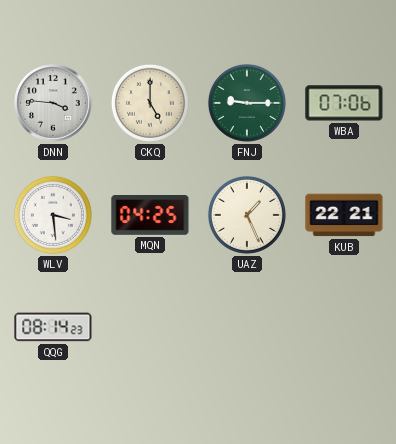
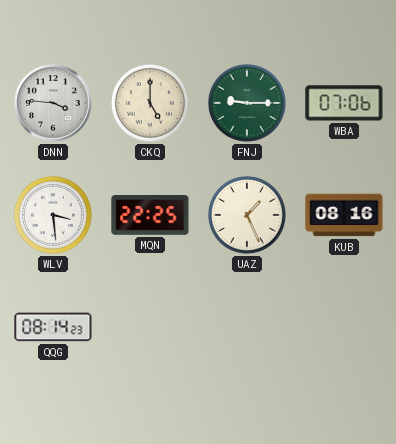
MQN: 04:25 -> 22:25
KUB: 22:21 -> 08:16
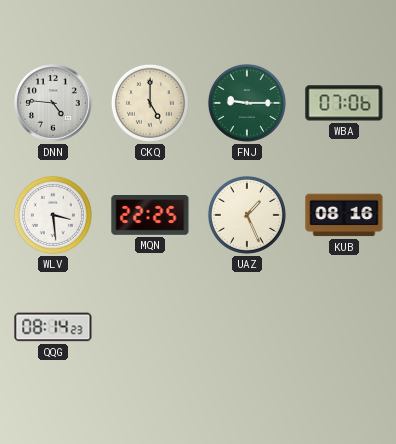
DNN: 3:46 -> 4:46
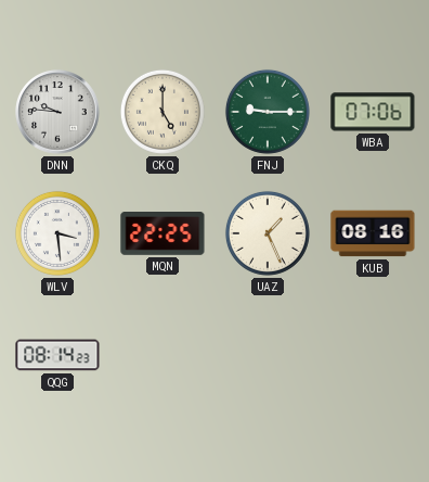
DNN: 4:46 -> 9:46
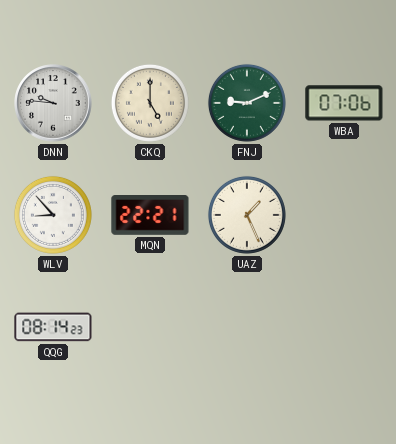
FNJ: 9:15 -> 9:11
WLV: 3:29 -> 8:53
MQN: 22:25 -> 22:21
KUB: 08:16 -> none
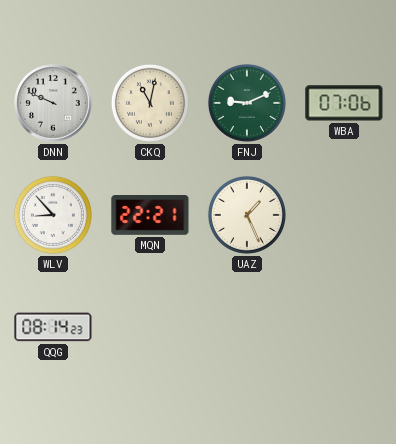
DNN: 9:46 -> 9:49
CKQ: 5:00 -> 11:02
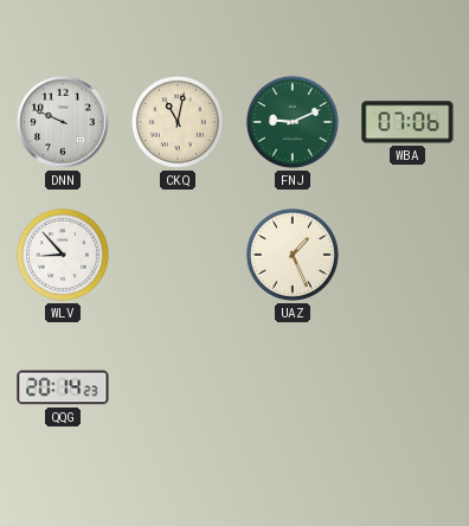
MQN: 22:21 -> none
QQG: 08:14 -> 20:14
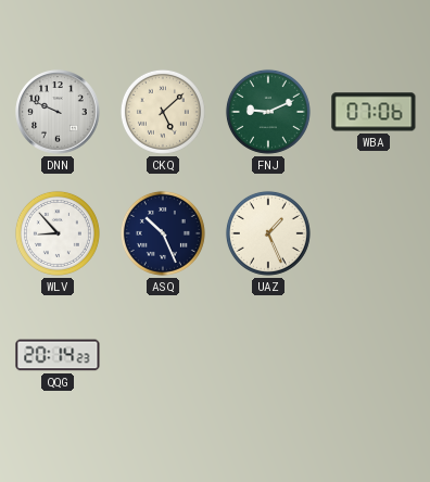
CKQ: 11:02 -> 5:08
ASQ: none -> 10:26
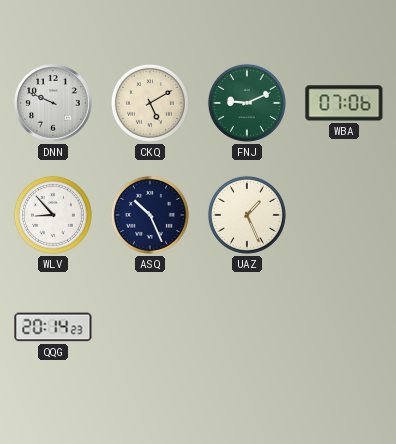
CKQ: 5:08 -> 5:10
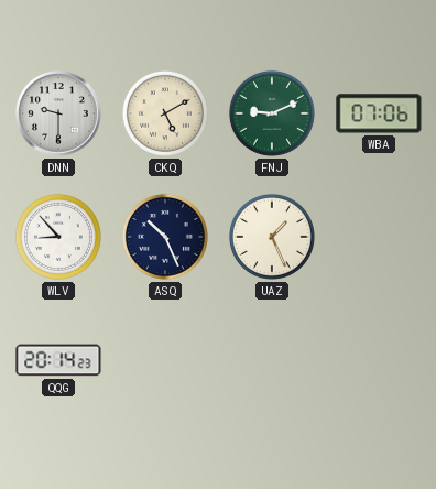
DNN: 9:49 -> 9:30
